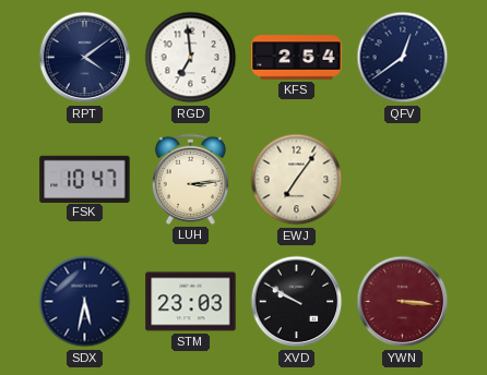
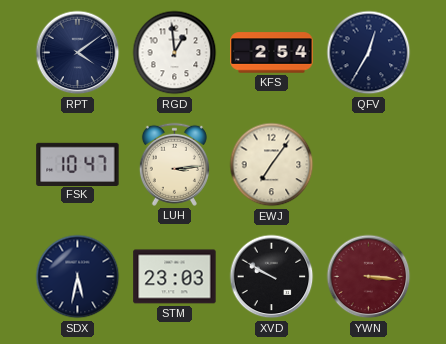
RGD: 6:59 -> 12:59
QFV: 12:39 -> 12:35
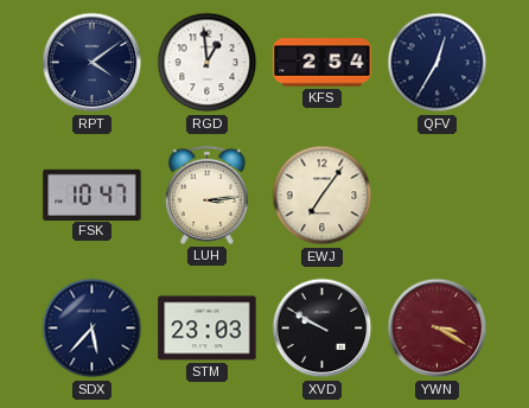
SDX: 5:32 -> 5:37
YWN: 3:16 -> 3:20
